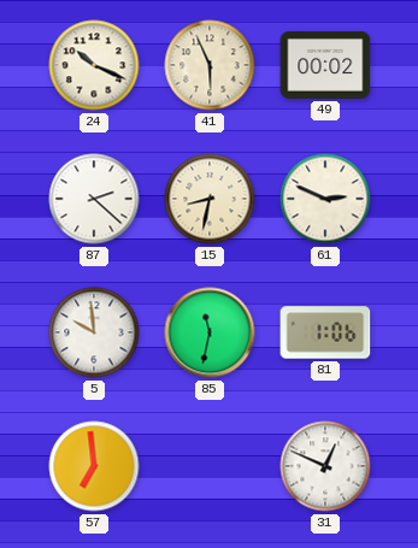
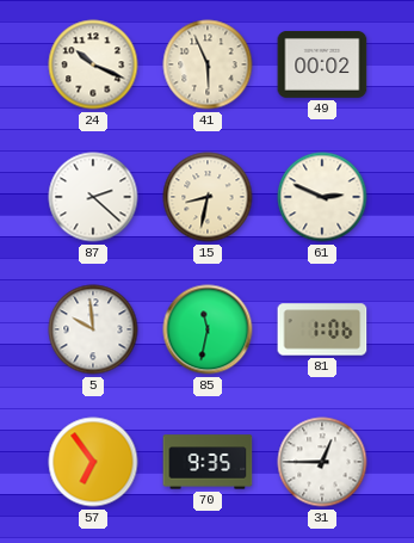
57: 6:59 -> 6:54
70: none -> 9:35
31: 12:49 -> 12:45
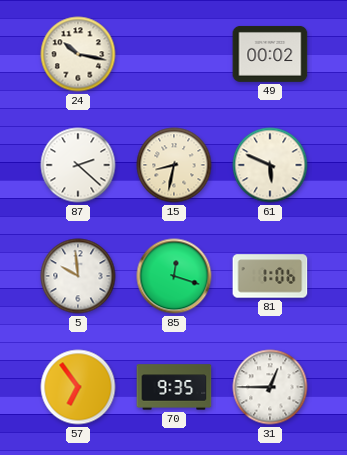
24: 10:19 -> 10:17
41: 5:56 -> none
61: 2:49 -> 5:49
85: 11:32 -> 12:18
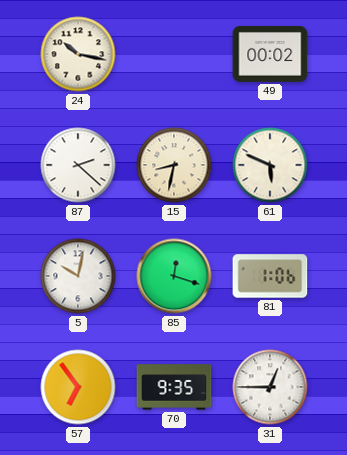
5: 9:59 -> 10:02
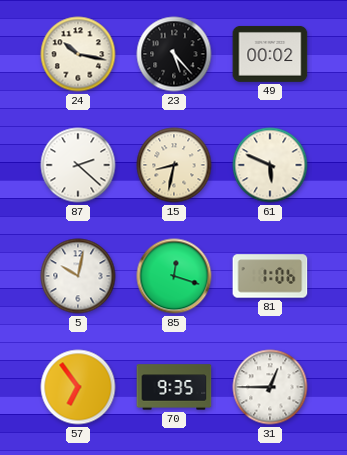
23: none -> 5:23
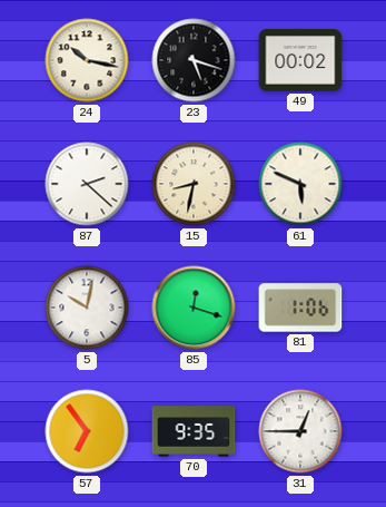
23: 5:23 -> 5:18
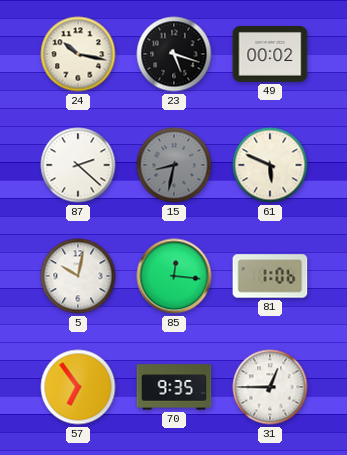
15 dial: cream -> grey
85: 12:18 -> 12:16
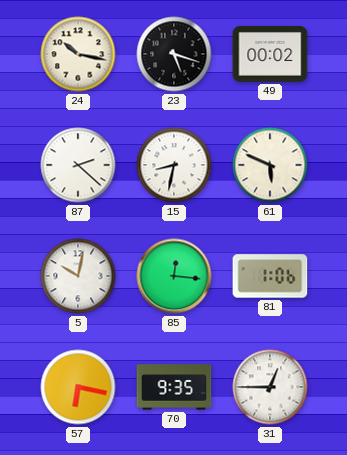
15 dial: grey -> white
57: 6:54 -> 6:17
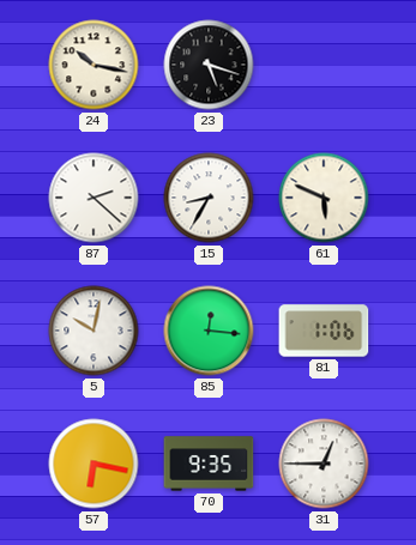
49: 00:02 -> none
15: 8:32 -> 8:35
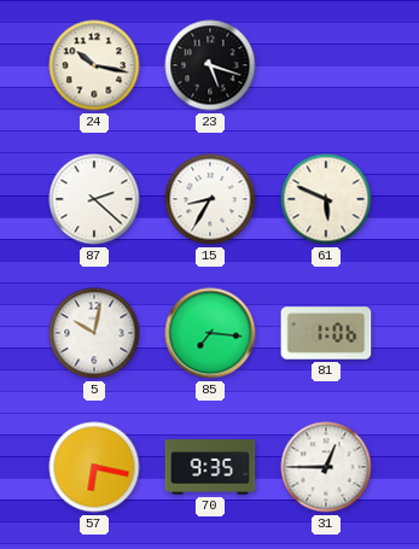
85: 12:16 -> 7:16
